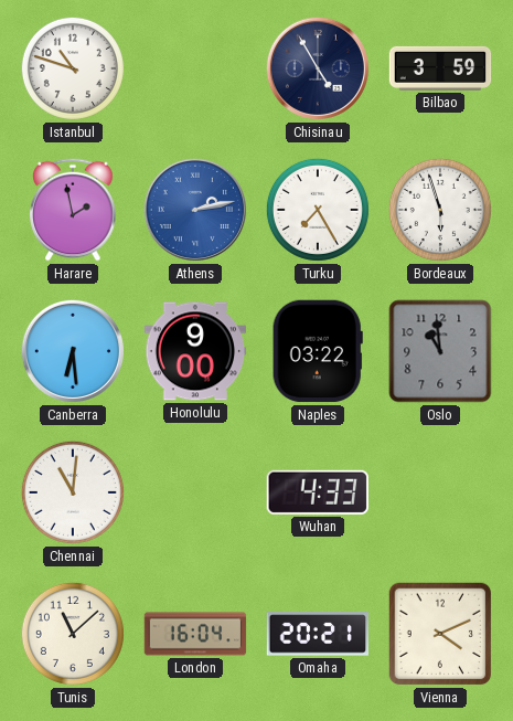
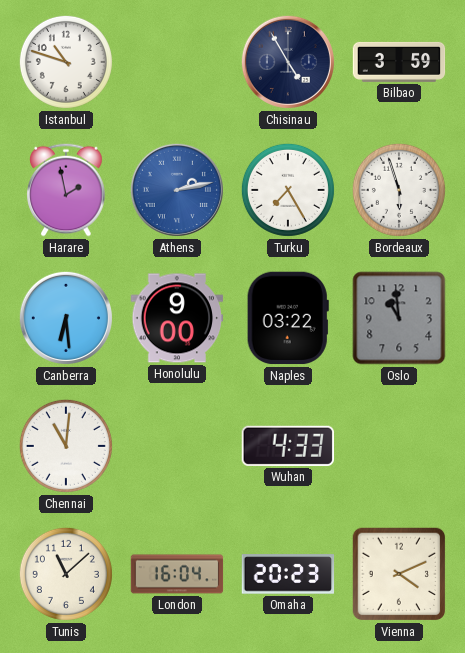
Omaha: 20:21 -> 20:23
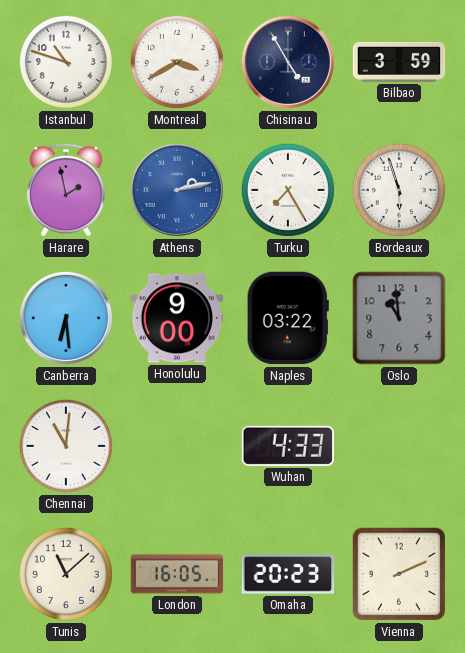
Montreal: none -> 3:40
London: 16:04 -> 16:05
Vienna: 4:11 -> 2:11
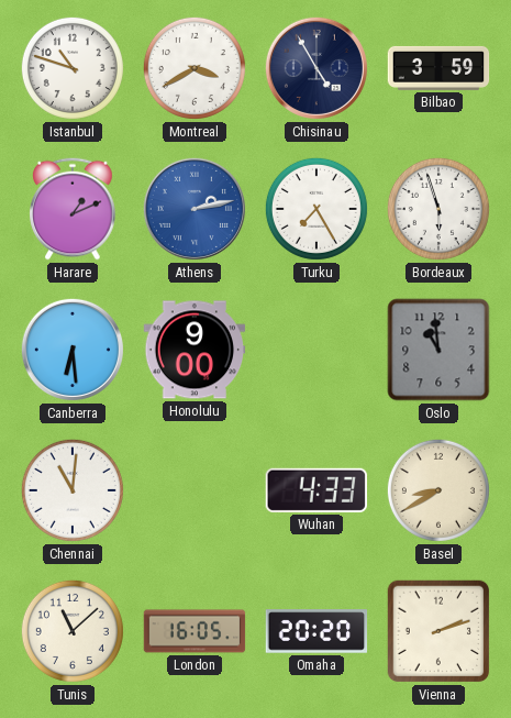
Harare: 1:58 -> 1:11
Naples: 03:22 -> none
Basel: none -> 8:40
Omaha: 20:23 -> 20:20
Vienna: 2:11 -> 2:12
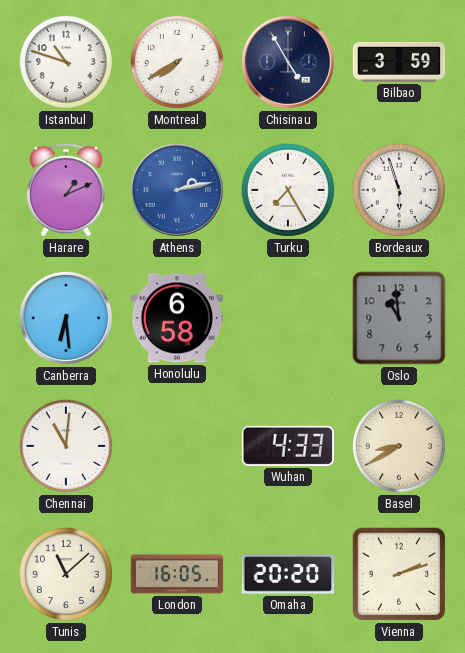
Montreal: 3:40 -> 7:40
Honolulu: 9:00 -> 6:58
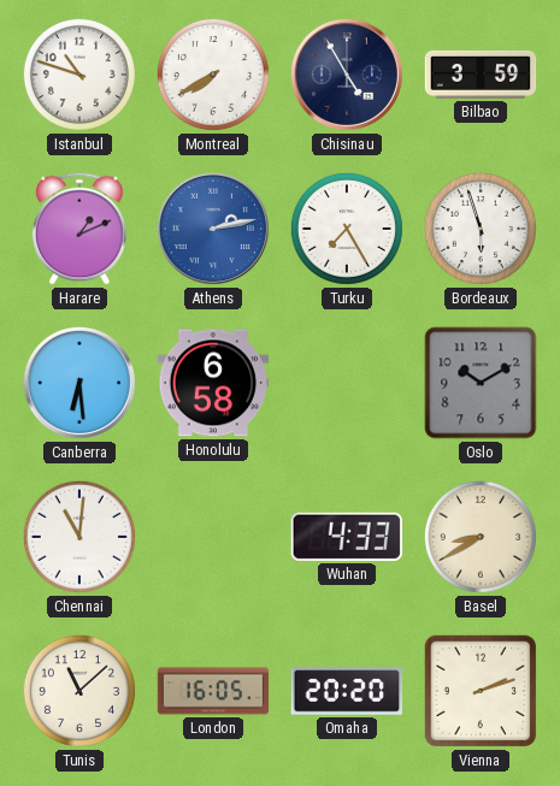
Oslo: 10:59 -> 10:10
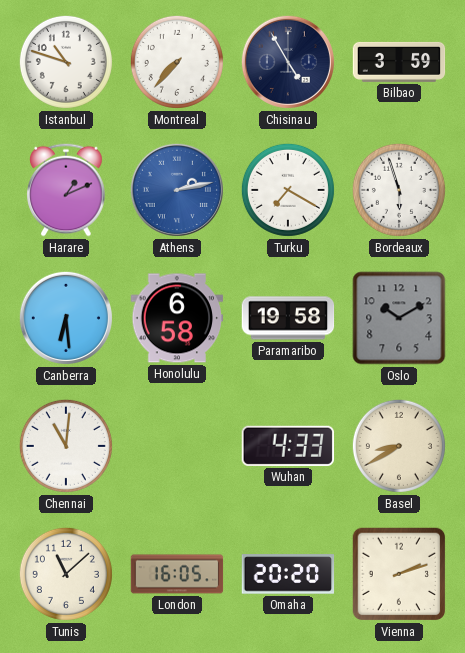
Montreal: 7:40 -> 7:37
Turku: 7:25 -> 7:20
Paramaribo: none -> 19:58
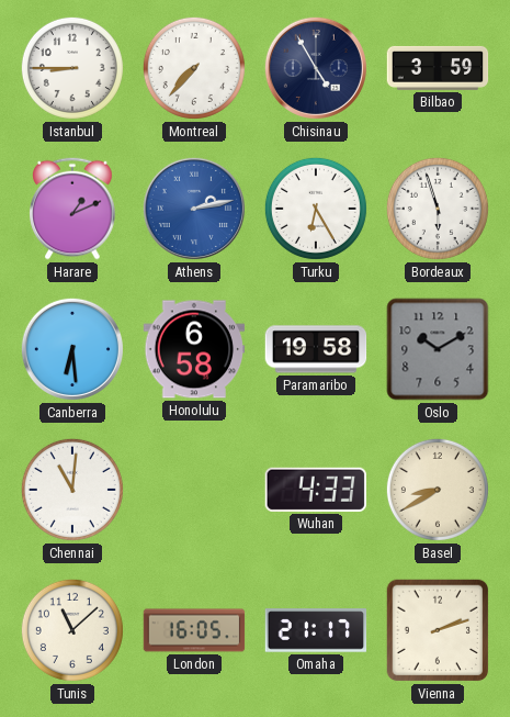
Istanbul: 10:48 -> 8:45
Turku: 7:20 -> 6:25
Omaha: 20:20 -> 21:17
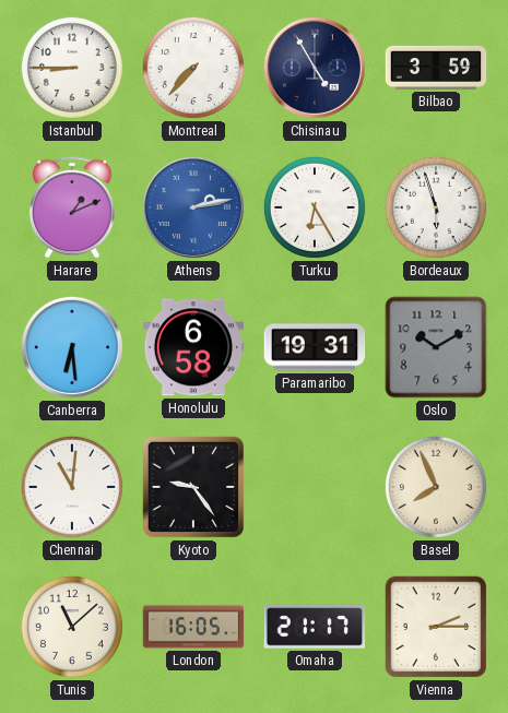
Paramaribo: 19:58 -> 19:31
Kyoto: none -> 9:24
Wuhan: 4:33 -> none
Basel: 8:40 -> 7:56
Vienna: 2:12 -> 2:15
